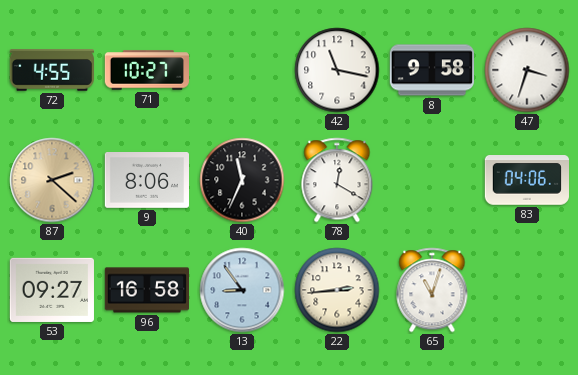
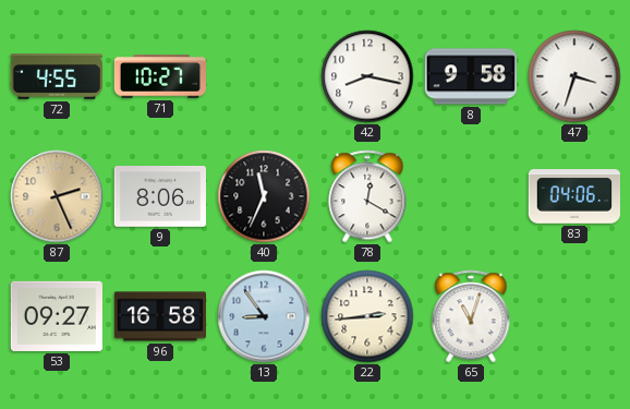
42: 11:17 -> 8:17
87: 2:22 -> 2:26
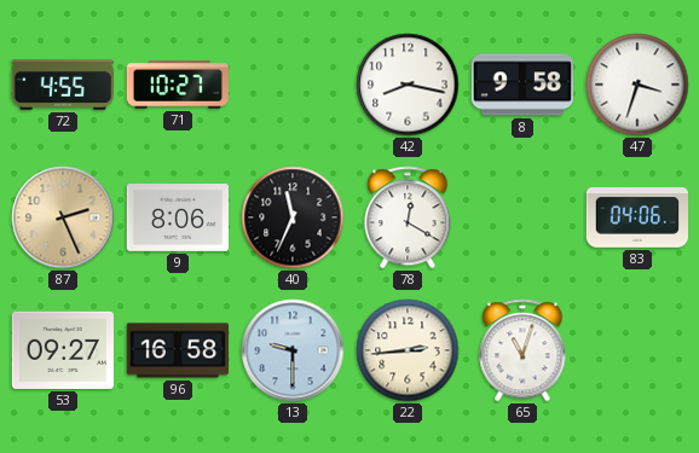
13: 8:54 -> 9:30
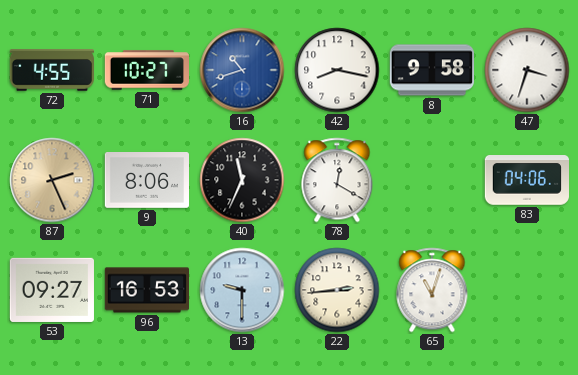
16: none -> 10:42
96: 16:58 -> 16:53
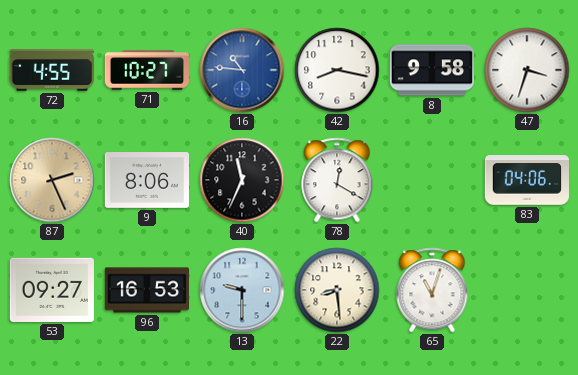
16: 10:42 -> 10:46
22: 2:44 -> 8:29
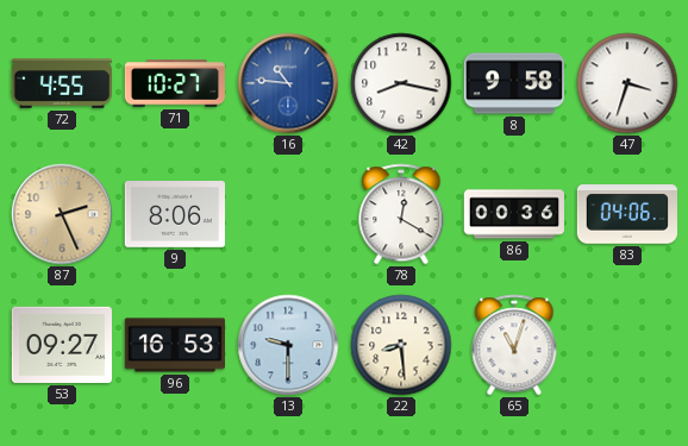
40: 11:34 -> none
86: none -> 00:36
